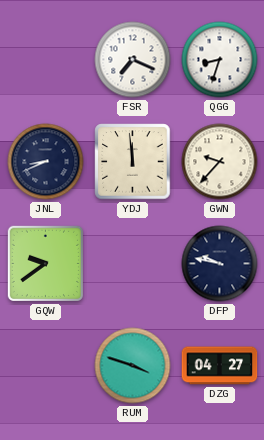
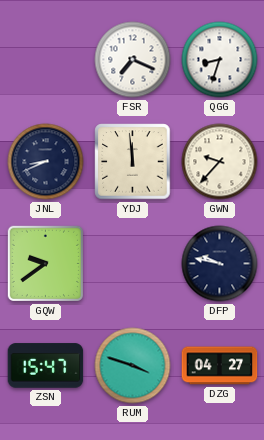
ZSN: none -> 15:47
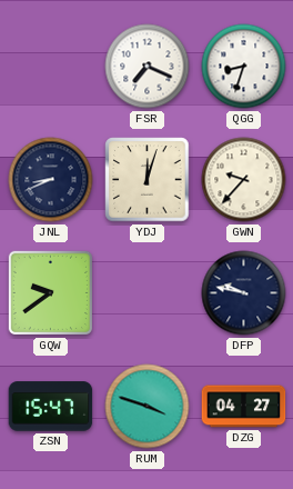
YDJ: 11:59 -> 12:03
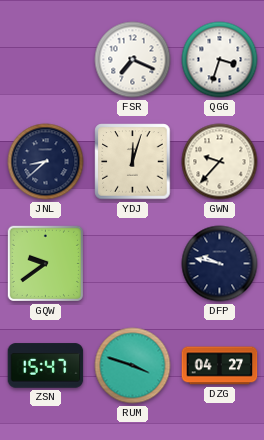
QGG: 8:33 -> 3:33
JNL: 8:41 -> 8:38
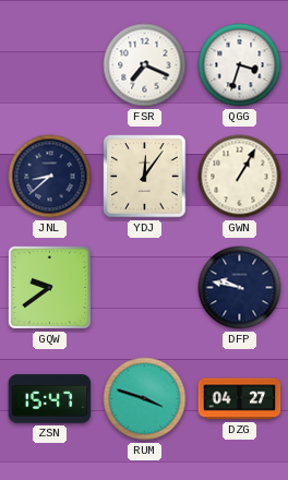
YDJ: 12:03 -> 12:06
GWN: 9:37 -> 1:05
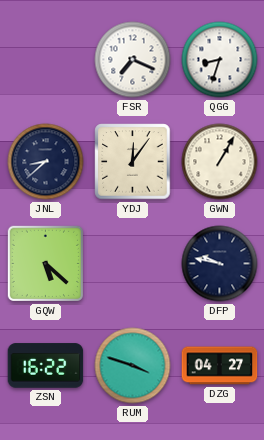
QGG: 3:33 -> 8:33
GQW: 9:39 -> 5:22
ZSN: 15:47 -> 16:22
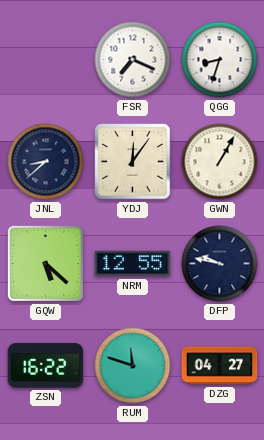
NRM: none -> 12:55
RUM: 3:48 -> 11:48
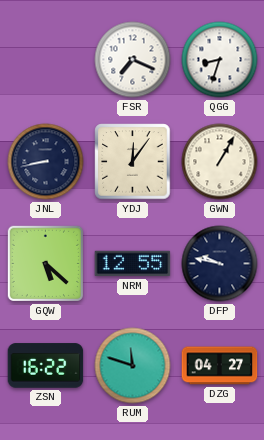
JNL: 8:38 -> 8:43
